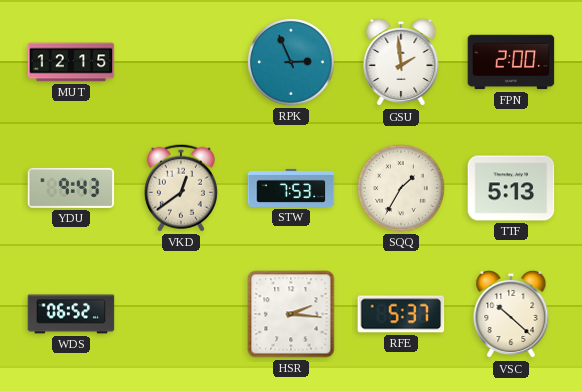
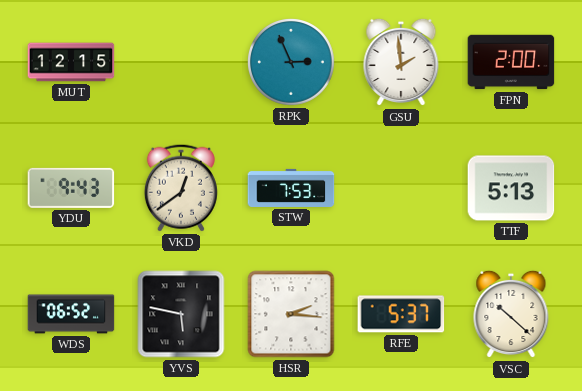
SQQ: 1:35 -> none
YVS: none -> 5:47
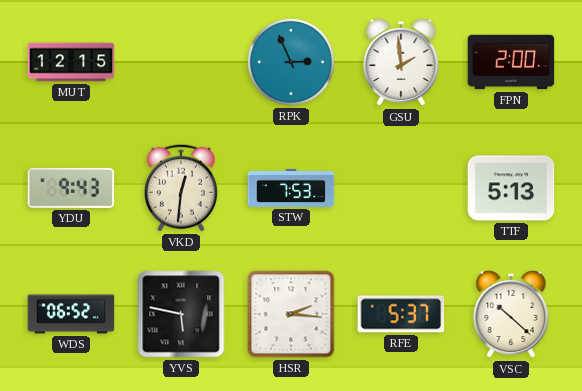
VKD: 12:39 -> 12:31
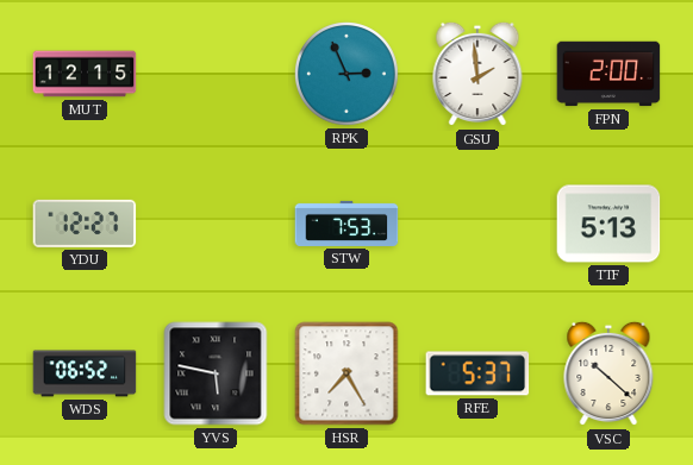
YDU: 9:43 -> 12:27
VKD: 12:31 -> none
HSR: 2:16 -> 7:25
